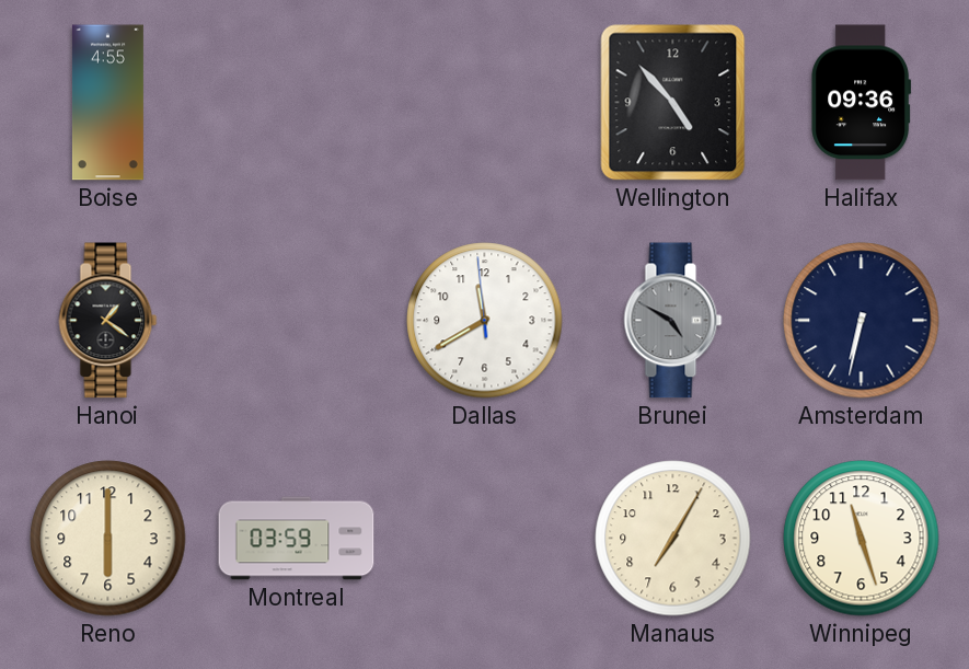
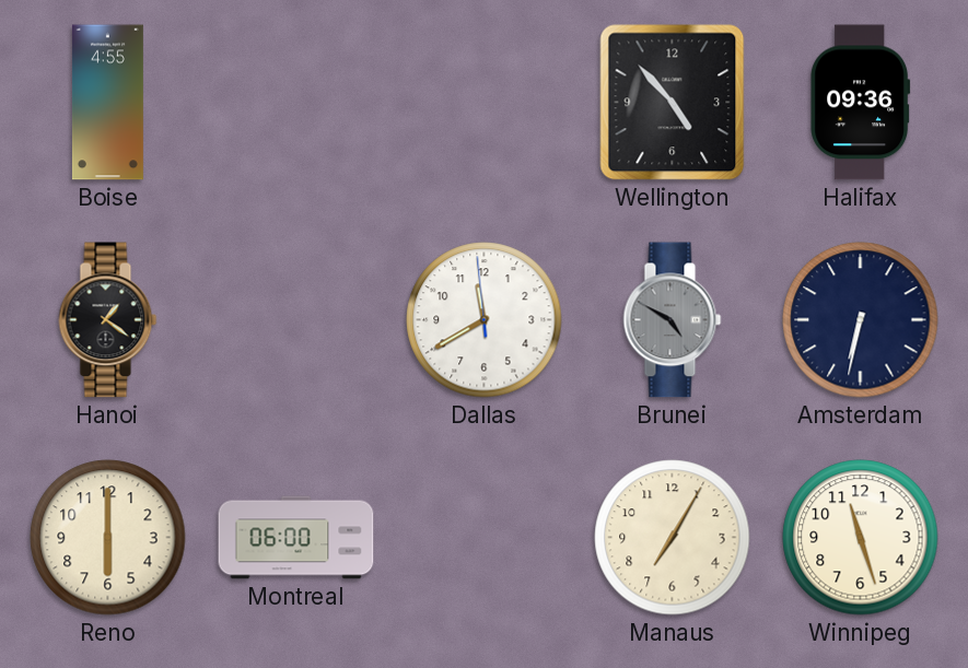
Montreal: 03:59 -> 06:00
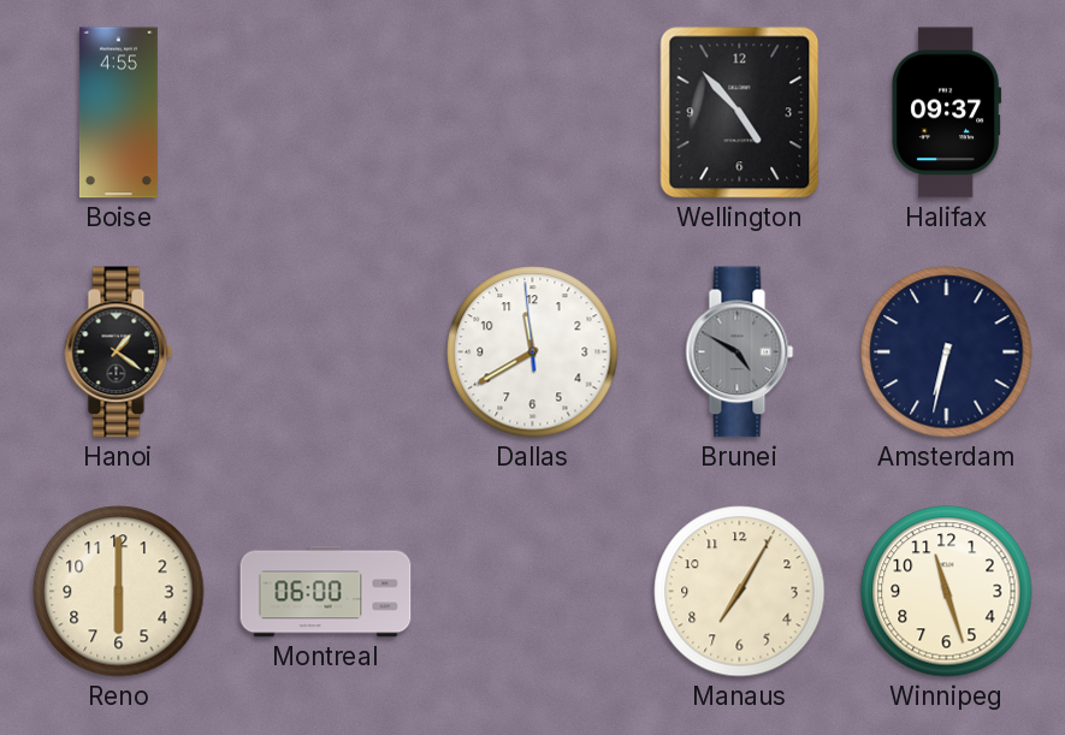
Halifax: 09:36 -> 09:37
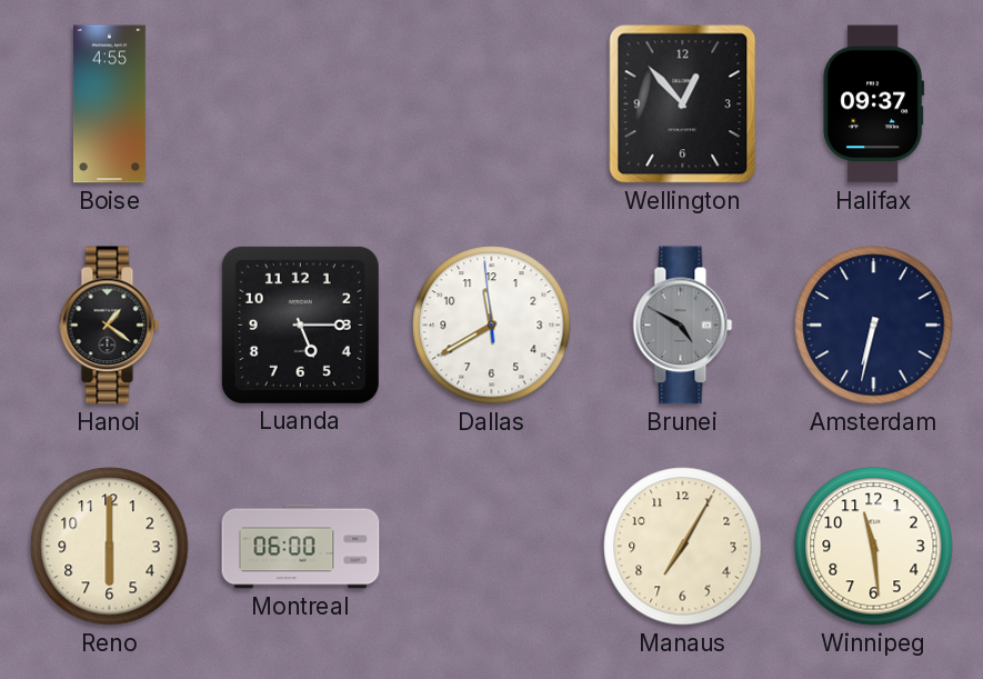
Wellington: 4:53 -> 12:53
Luanda: none -> 5:15
Winnipeg: 11:27 -> 11:29
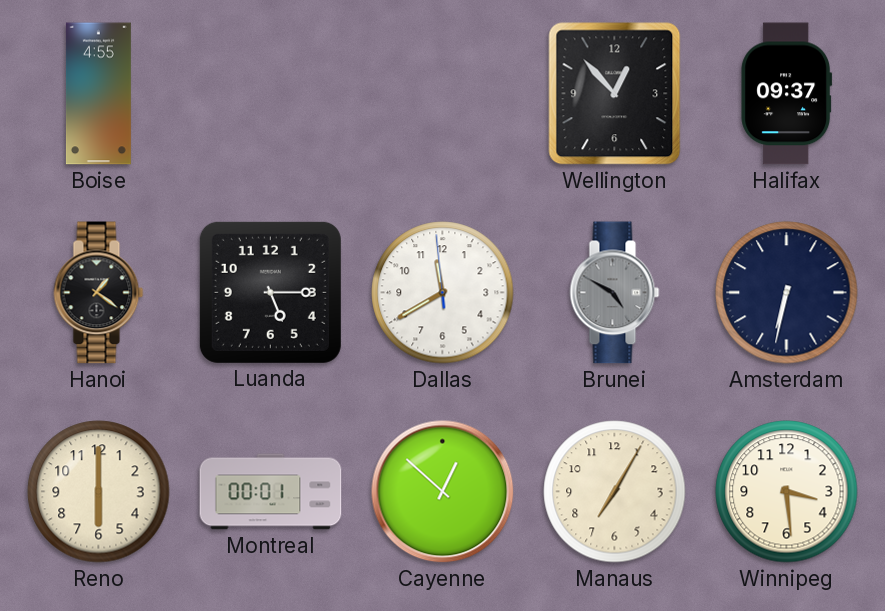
Montreal: 06:00 -> 00:01
Cayenne: none -> 12:52
Winnipeg: 11:29 -> 3:29
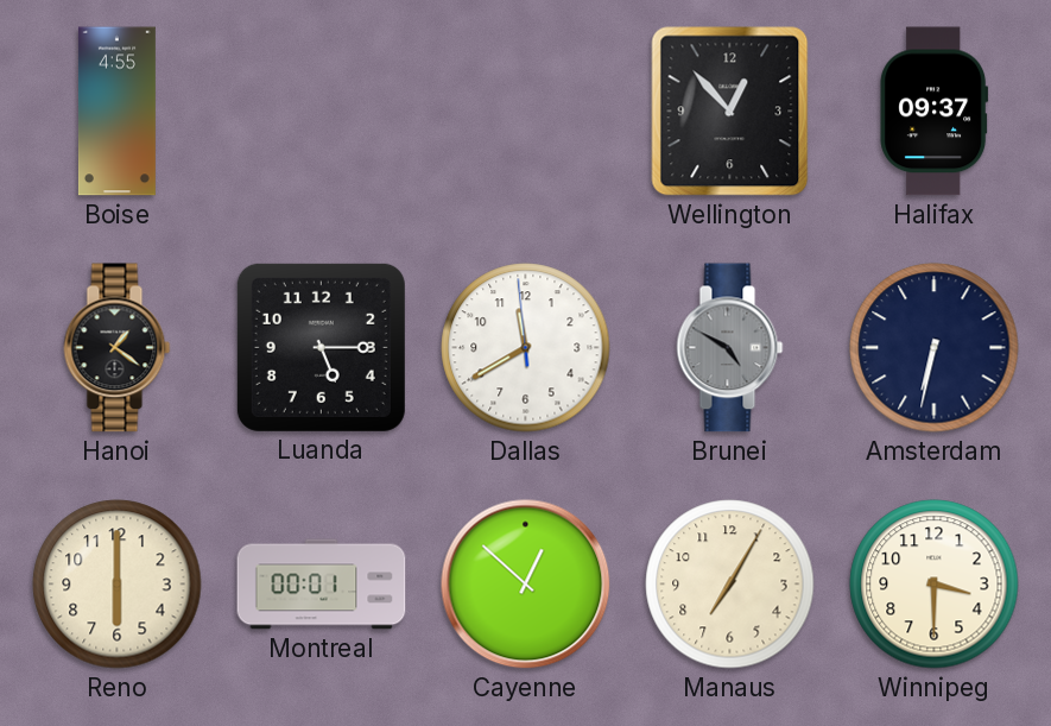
Winnipeg: 3:29 -> 3:30
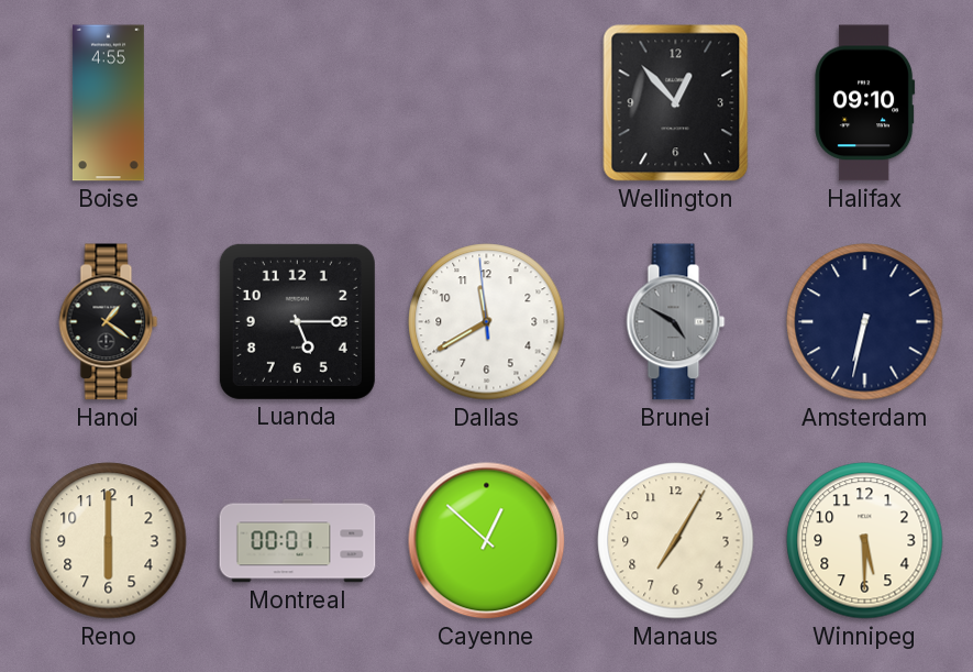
Halifax: 09:37 -> 09:10
Winnipeg: 3:30 -> 5:30
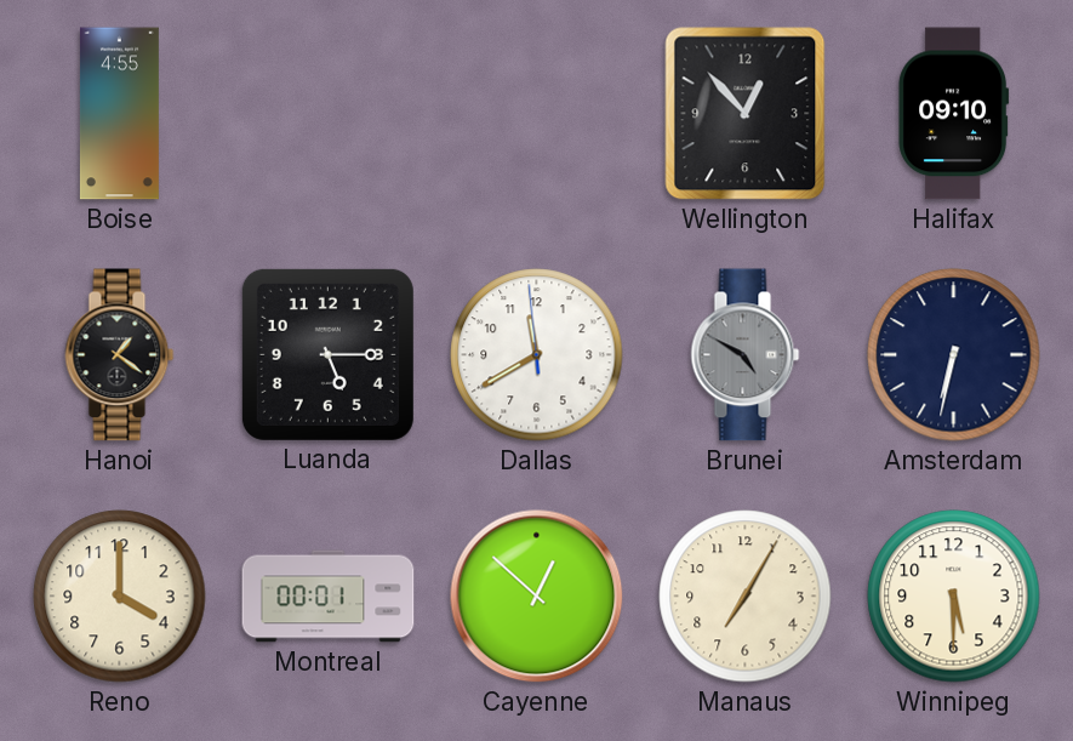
Reno: 6:00 -> 4:00
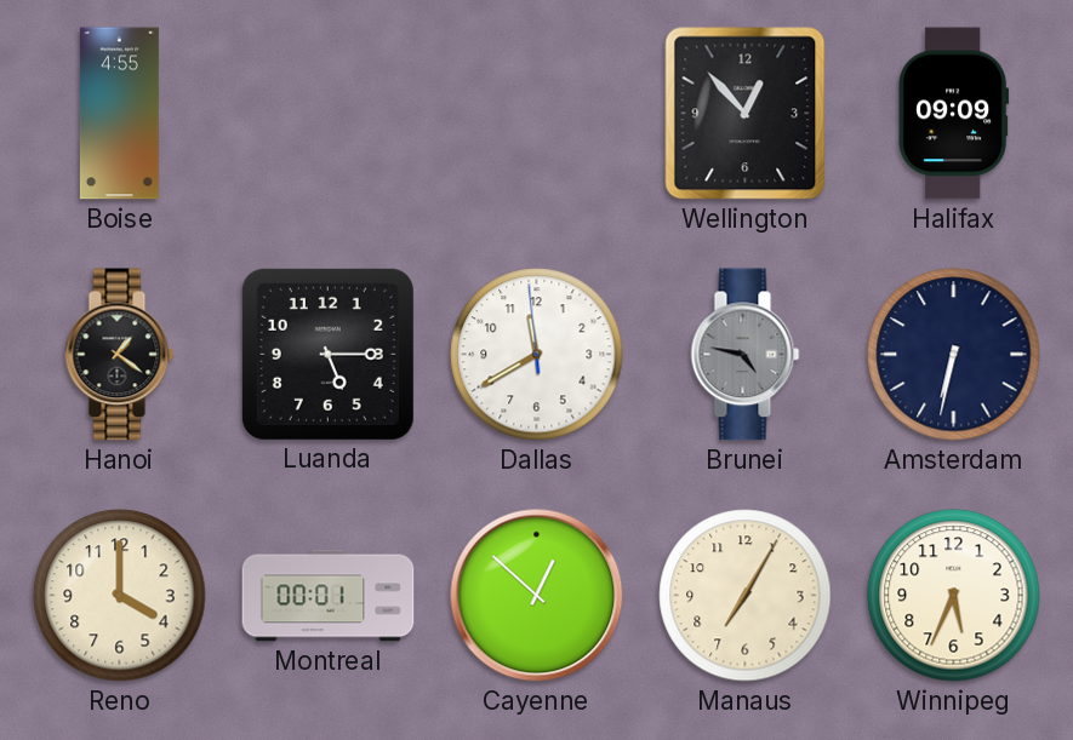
Halifax: 09:10 -> 09:09
Brunei: 4:50 -> 4:47
Winnipeg: 5:30 -> 5:34
